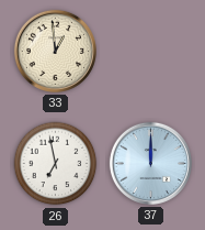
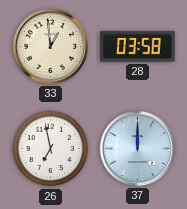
28: none -> 03:58
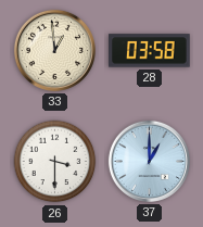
26: 6:58 -> 3:30
37: 12:00 -> 1:00
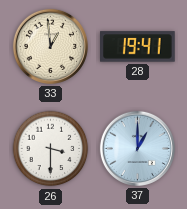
28: 03:58 -> 19:41
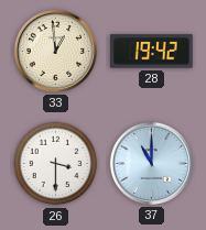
28: 19:41 -> 19:42
37: 1:00 -> 11:00
